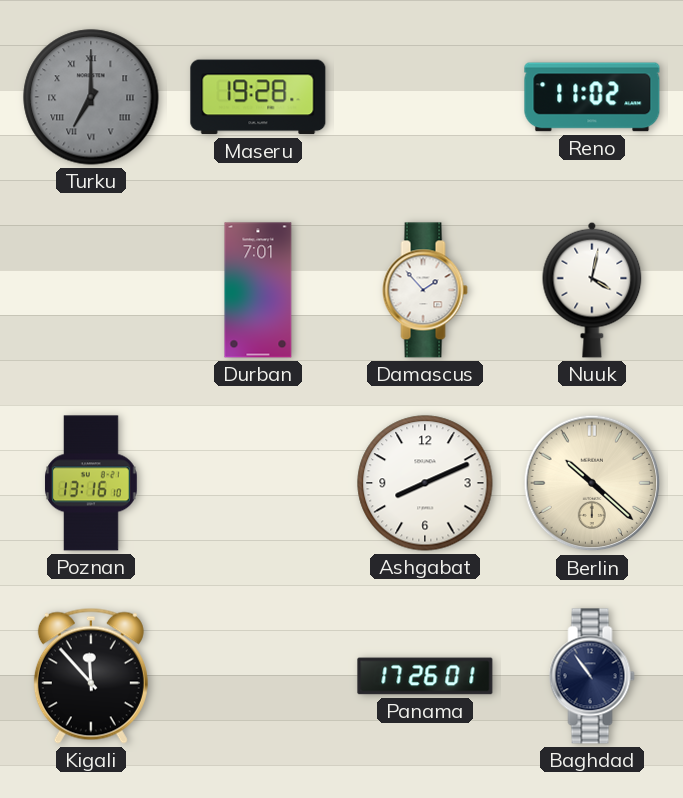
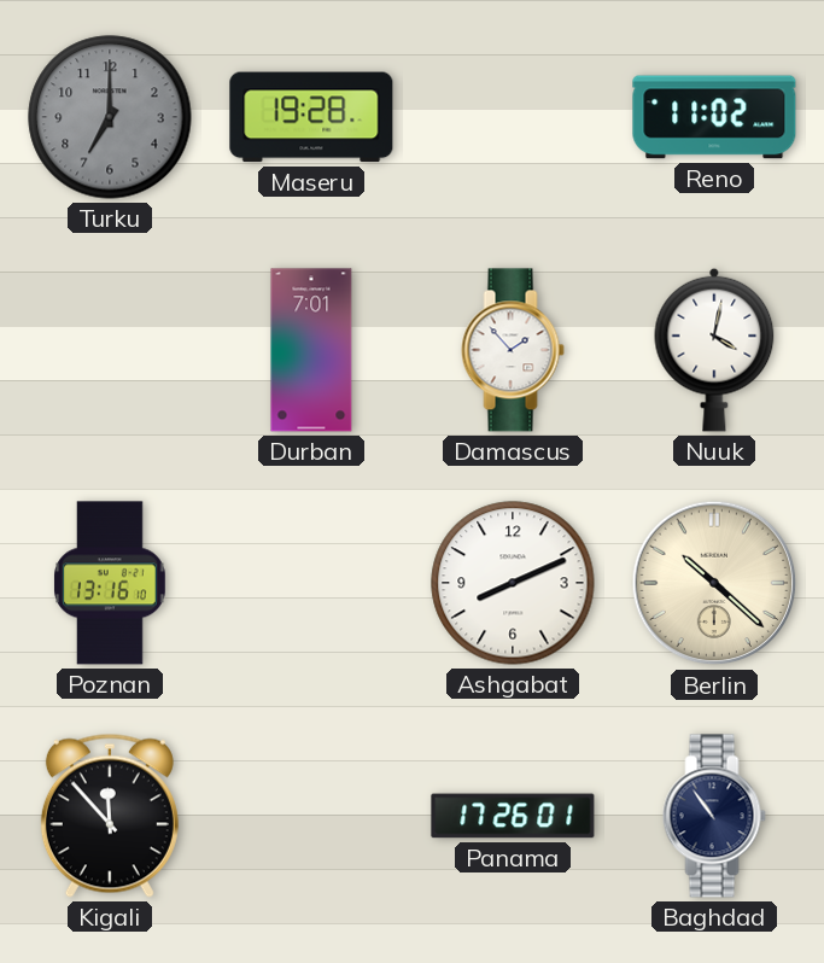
Turku numerals: Roman -> Arabic
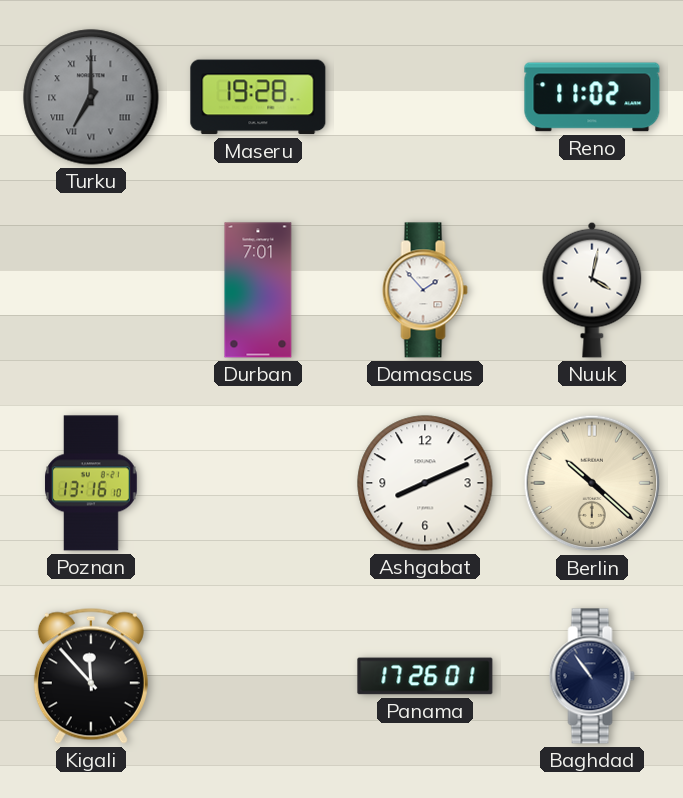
Turku numerals: Arabic -> Roman
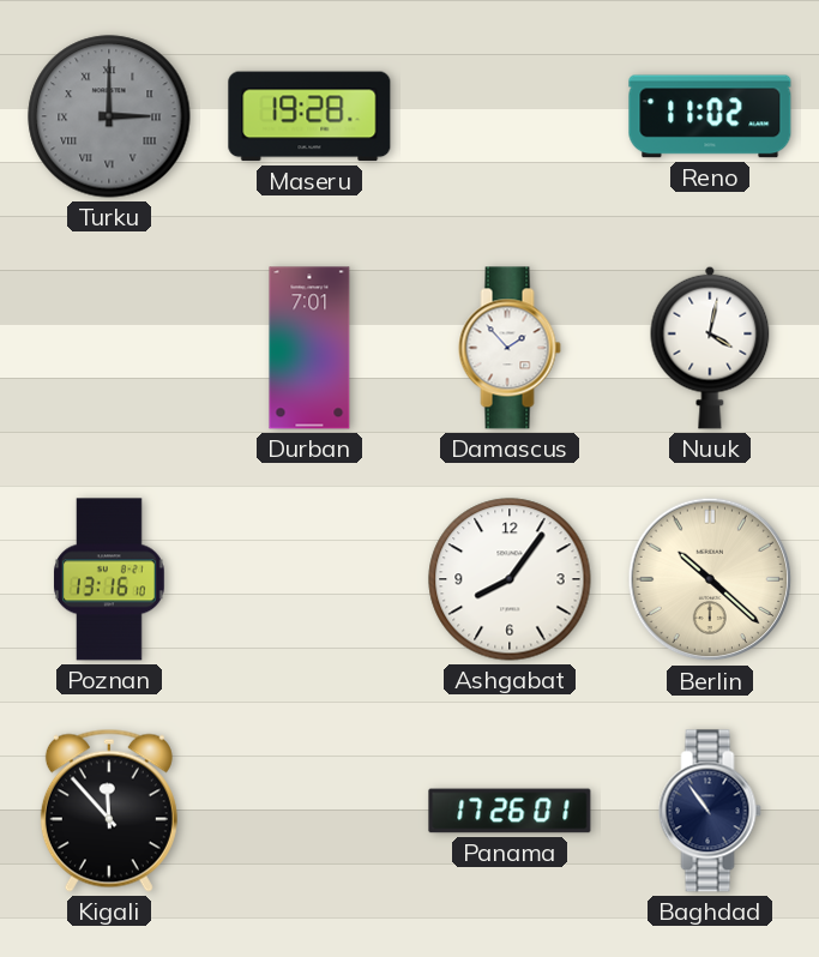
Turku: 7:00 -> 3:00
Ashgabat: 8:11 -> 8:06
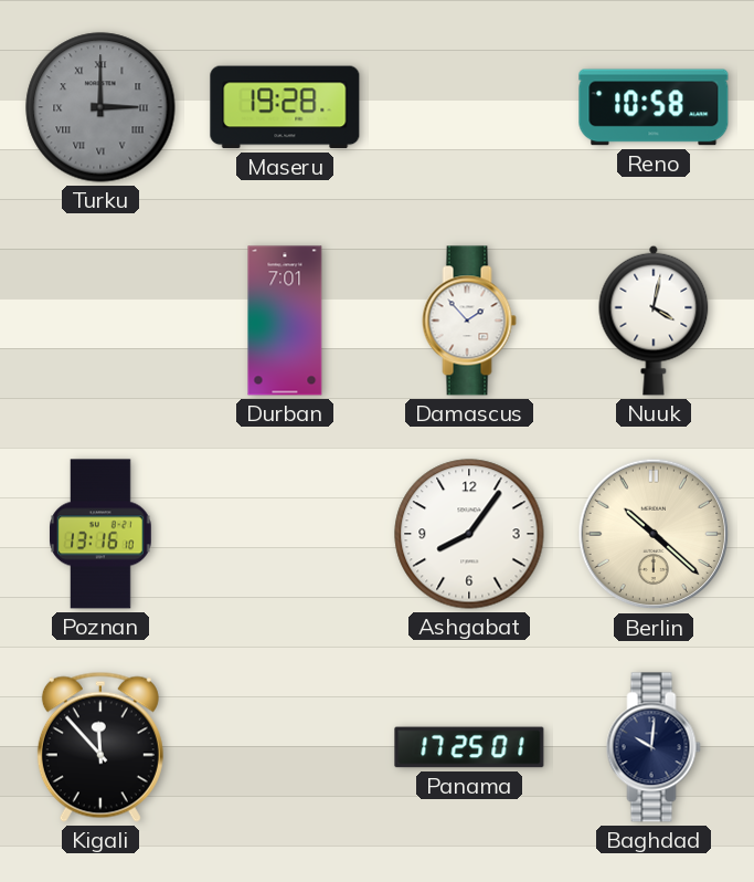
Reno: 11:02 -> 10:58
Panama: 17:26 -> 17:25
Baghdad: 10:54 -> 10:01
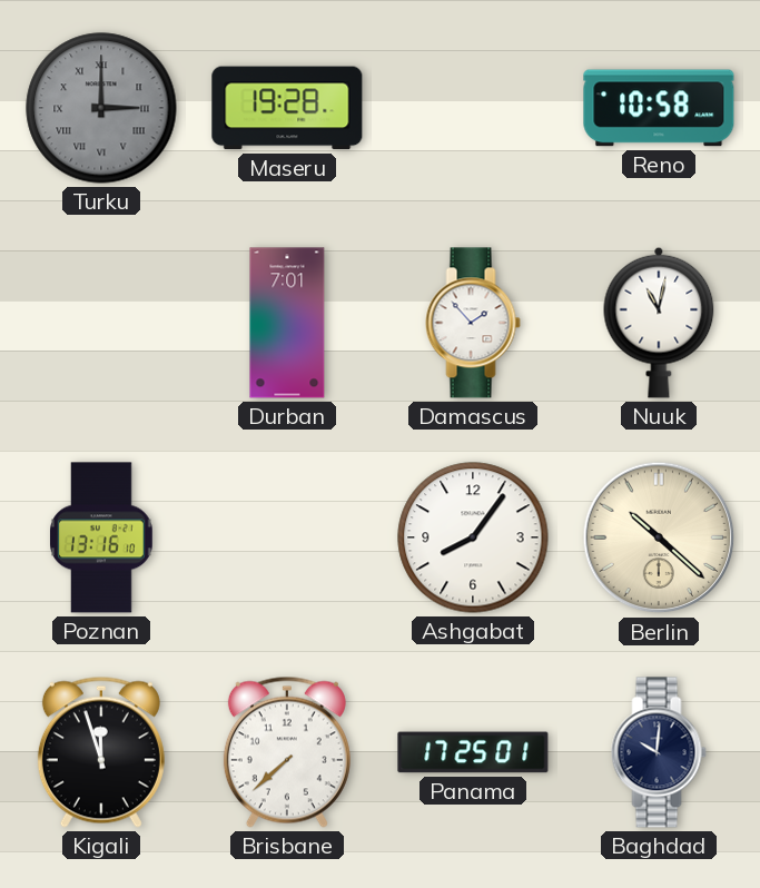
Nuuk: 4:02 -> 11:02
Kigali: 11:53 -> 11:57
Brisbane: none -> 7:38
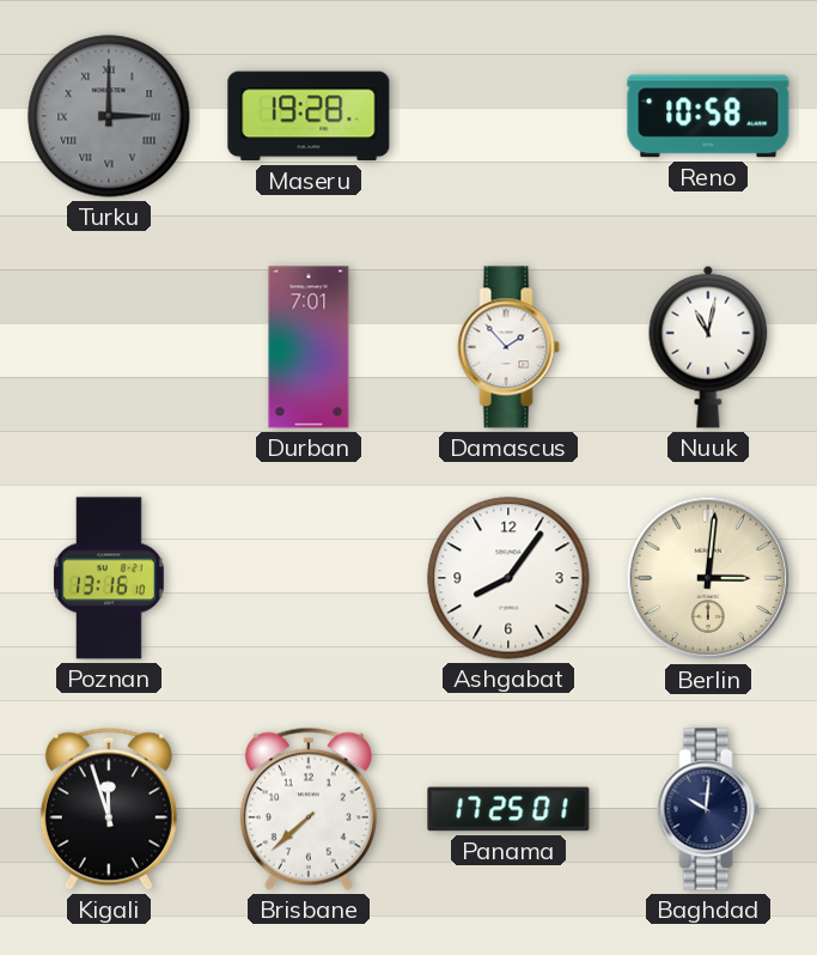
Berlin: 10:22 -> 3:01
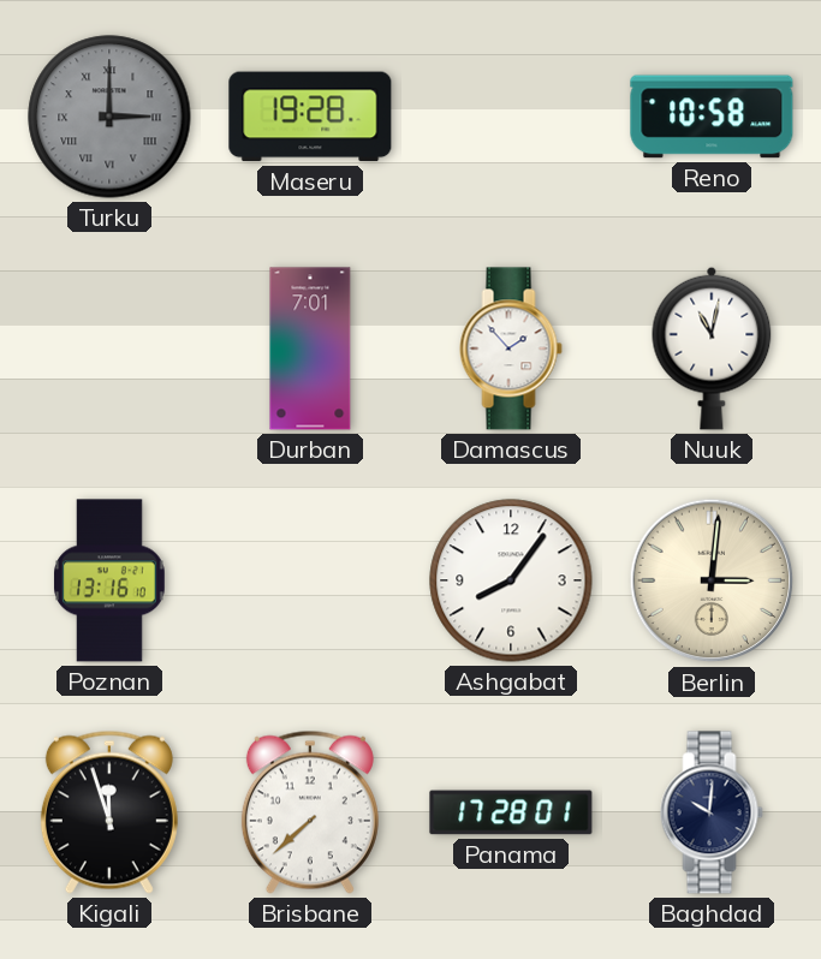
Panama: 17:25 -> 17:28
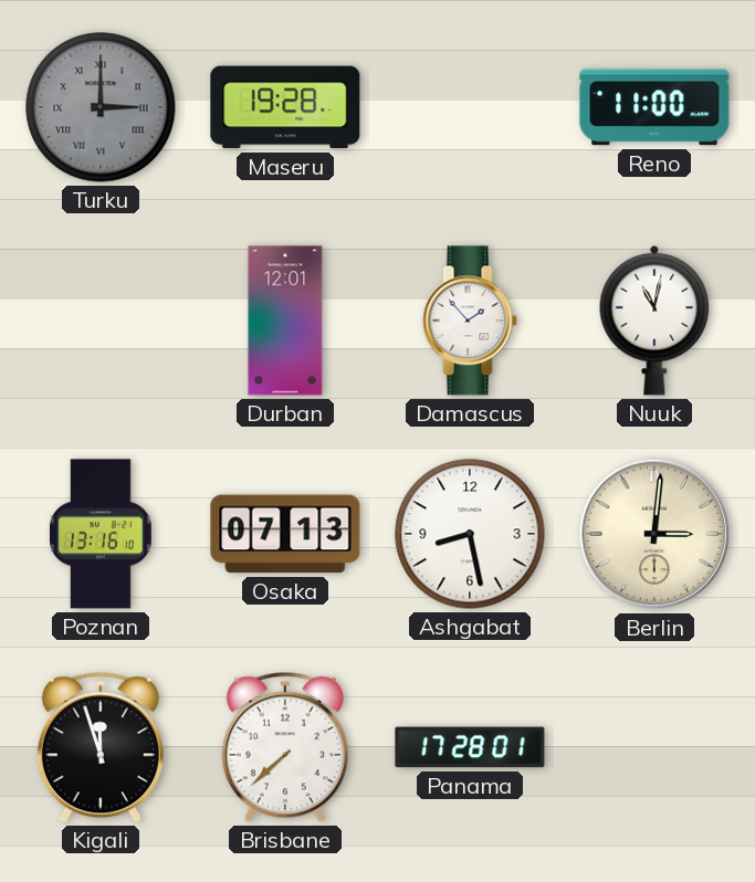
Reno: 10:58 -> 11:00
Durban: 7:01 -> 12:01
Osaka: none -> 07:13
Ashgabat: 8:06 -> 8:28
Baghdad: 10:01 -> none
